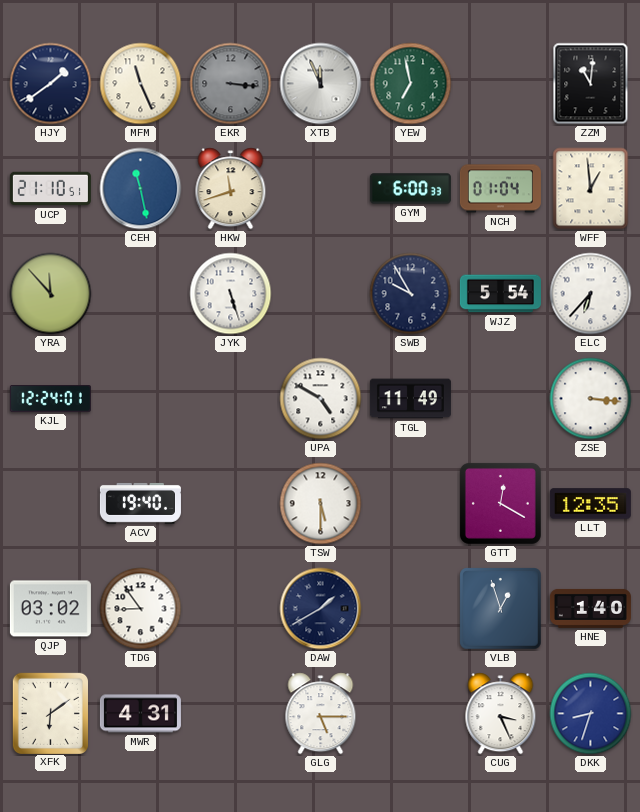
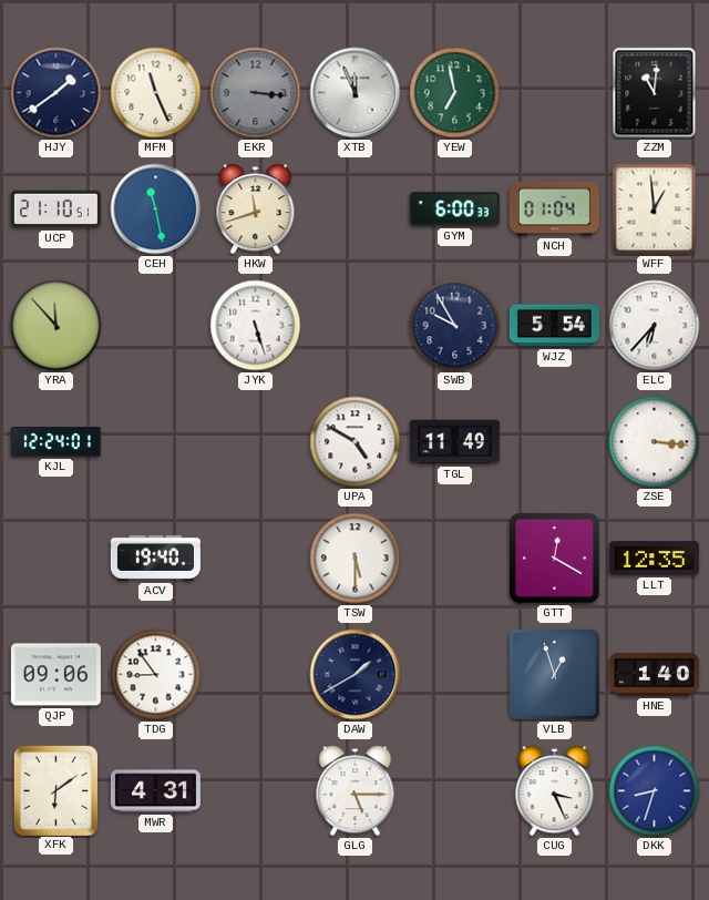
QJP: 03:02 -> 09:06
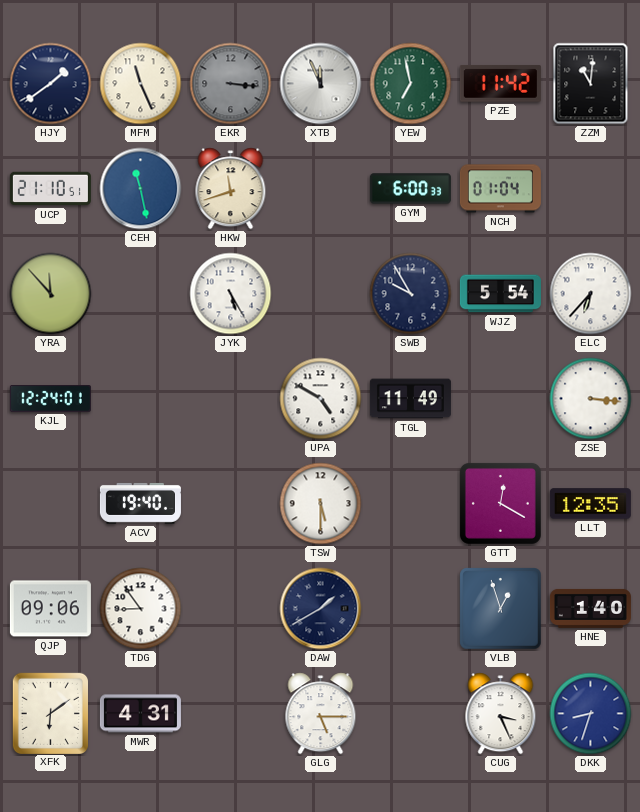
PZE: none -> 11:42
WFF: 12:59 -> none
JYK: 5:27 -> 5:25
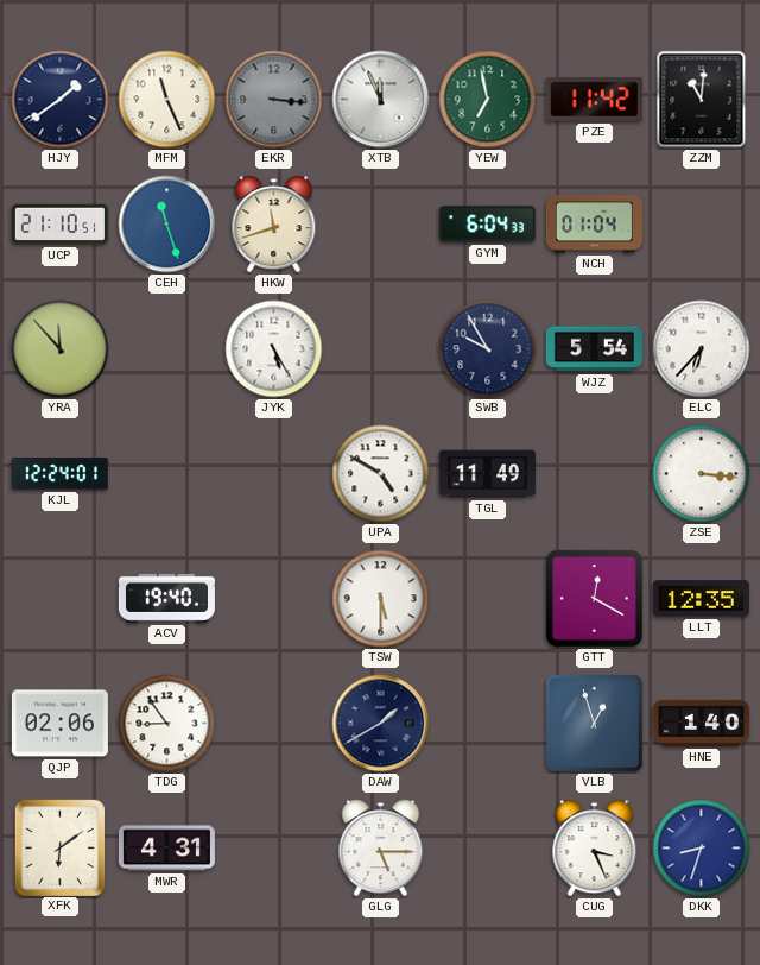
CEH: 11:28 -> 11:27
GYM: 6:00 -> 6:04
QJP: 09:06 -> 02:06
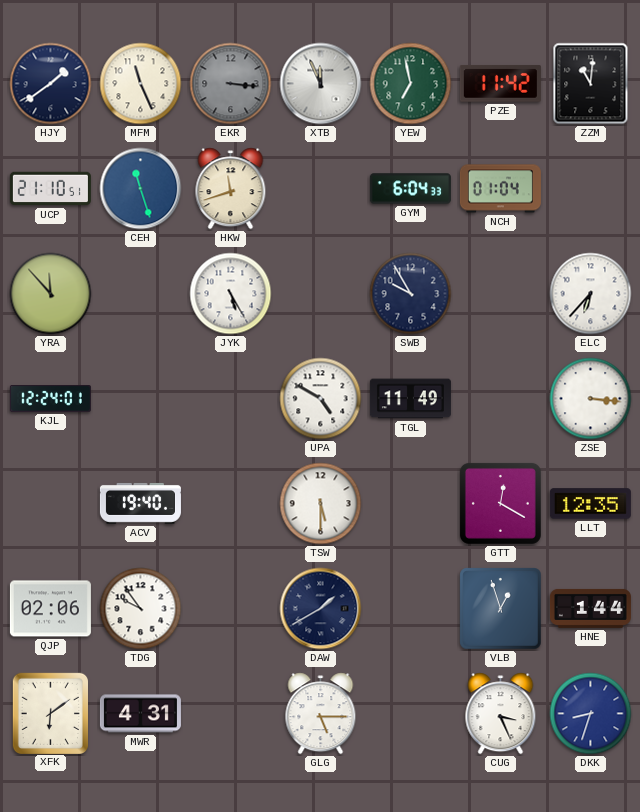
WJZ: 5:54 -> none
TDG: 8:54 -> 9:54
HNE: 1:40 -> 1:44
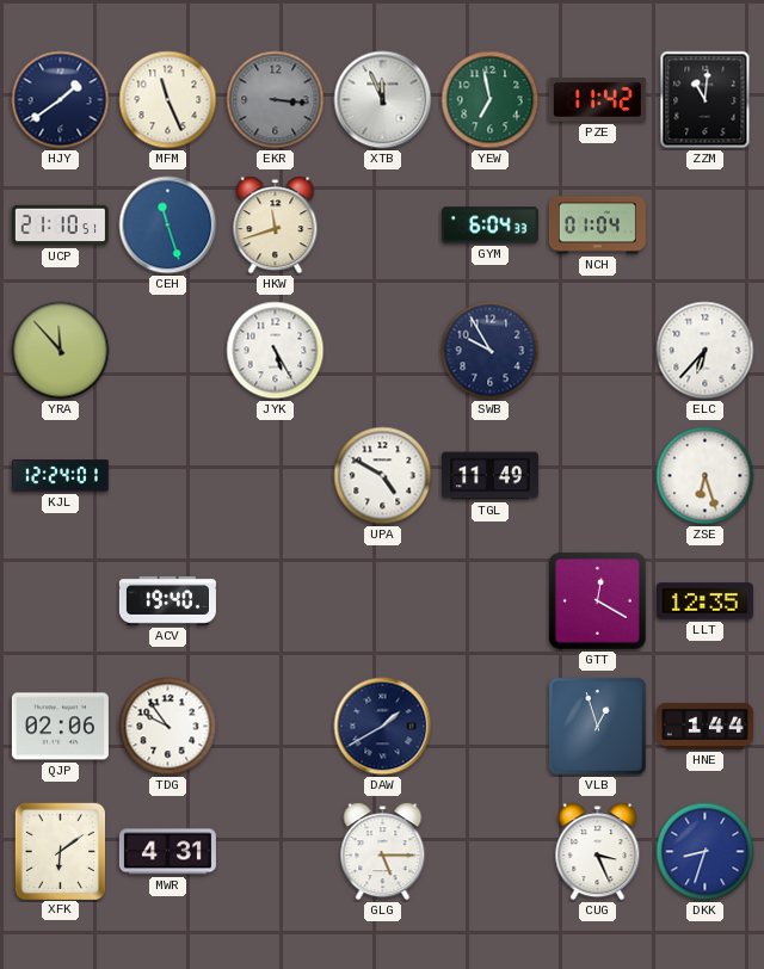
ZSE: 3:16 -> 6:27
TSW: 5:30 -> none
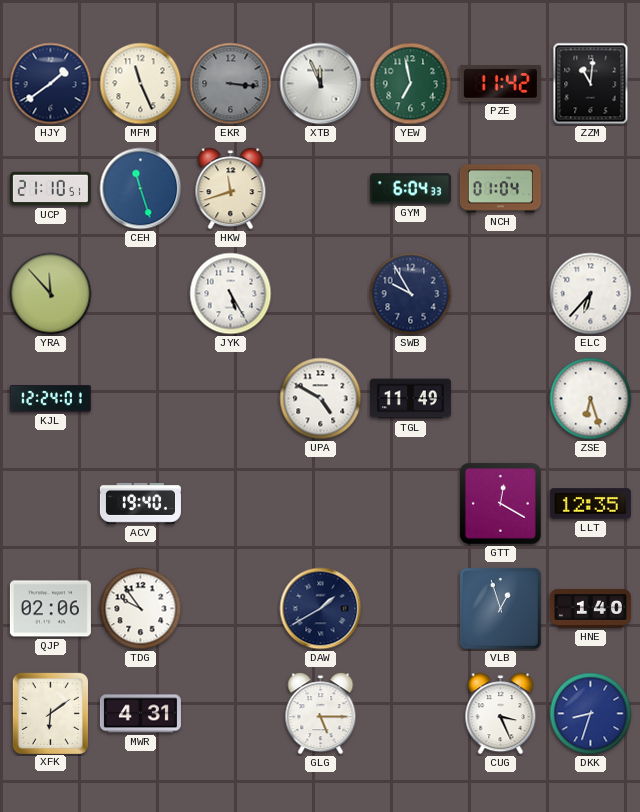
HNE: 1:44 -> 1:40
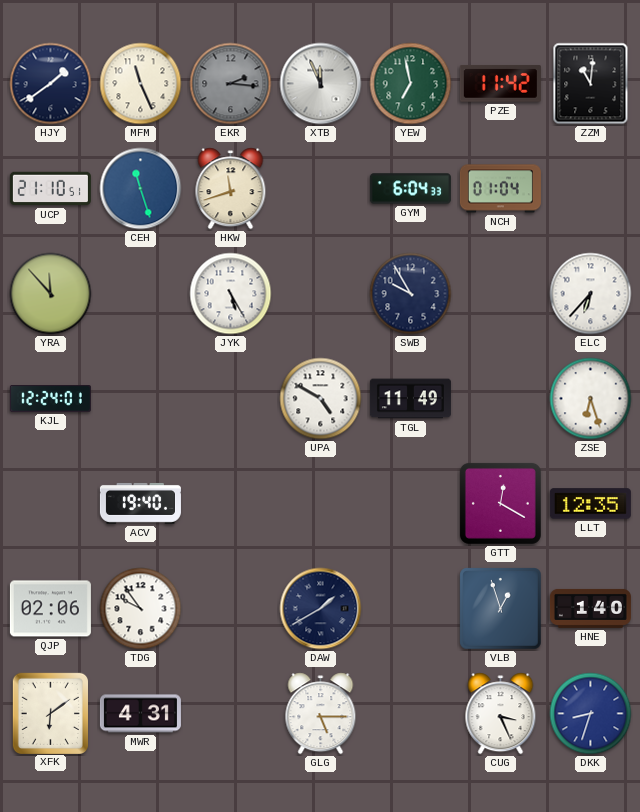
EKR: 3:16 -> 2:16
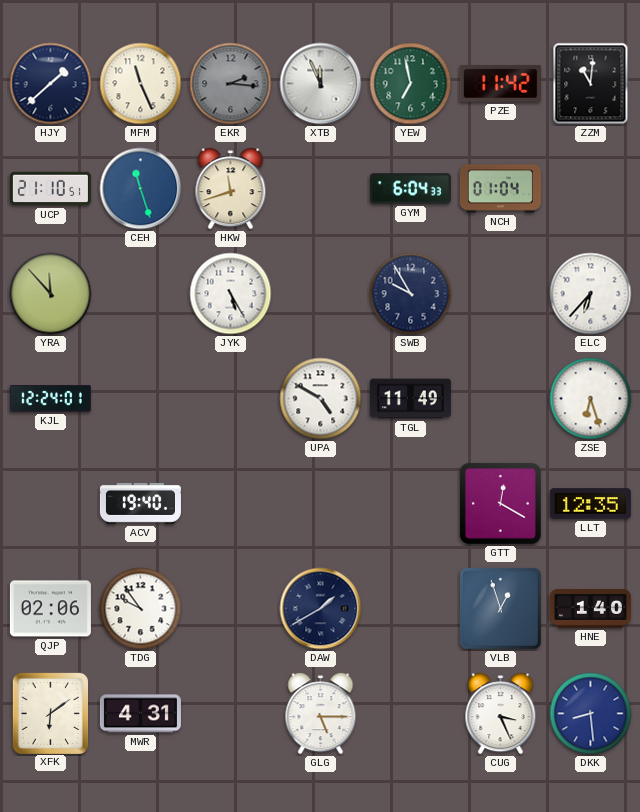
HJY: 1:39 -> 1:38
DKK: 8:33 -> 8:29
